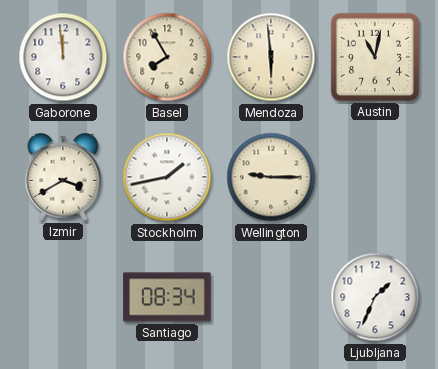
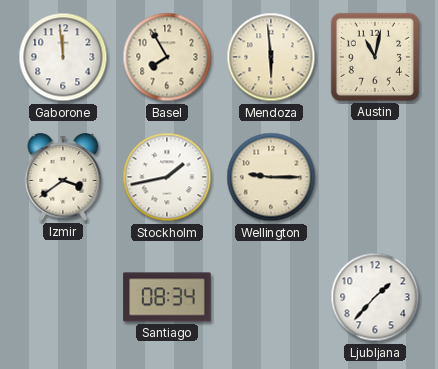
Izmir: 3:40 -> 3:39
Ljubljana: 1:34 -> 1:37
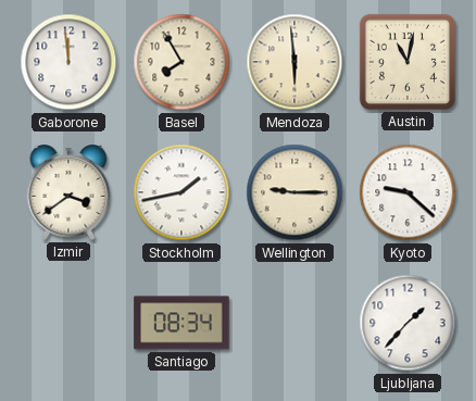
Kyoto: none -> 9:22
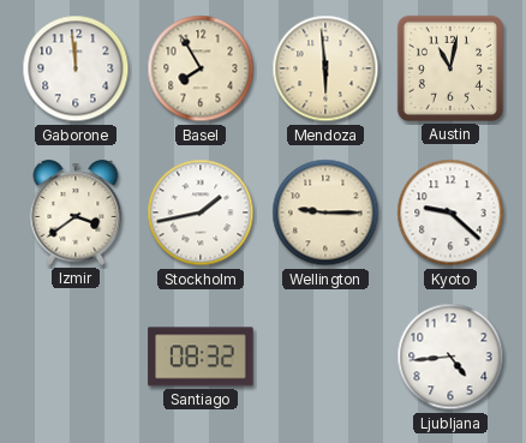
Santiago: 08:34 -> 08:32
Ljubljana: 1:37 -> 4:44
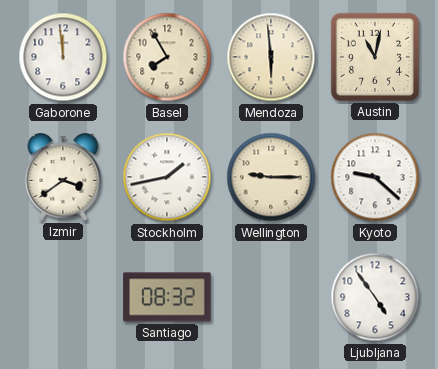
Ljubljana: 4:44 -> 4:54
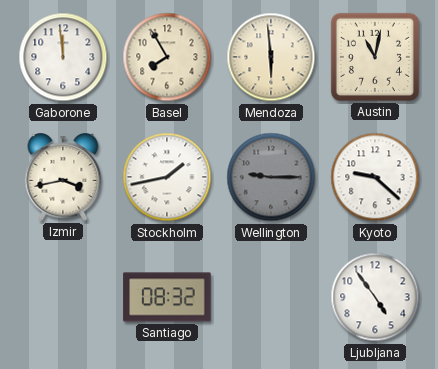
Izmir: 3:39 -> 3:43
Wellington dial: cream -> grey
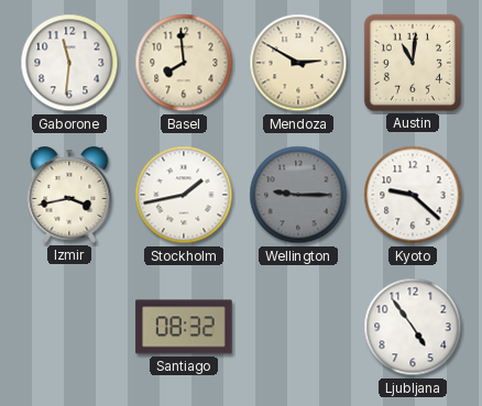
Gaborone: 11:59 -> 11:31
Basel: 7:55 -> 7:59
Mendoza: 5:59 -> 2:50
Austin: 11:02 -> 11:01
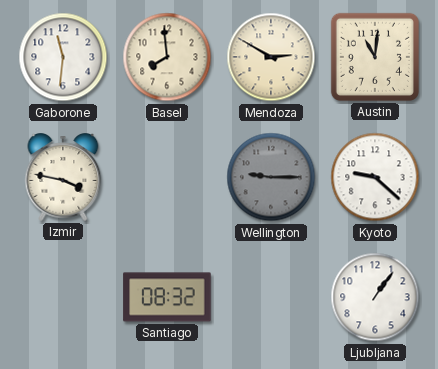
Izmir: 3:43 -> 3:47
Stockholm: 1:43 -> none
Ljubljana: 4:54 -> 1:06
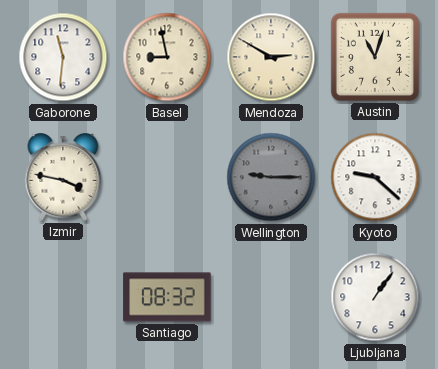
Basel: 7:59 -> 8:58
Austin: 11:01 -> 11:03
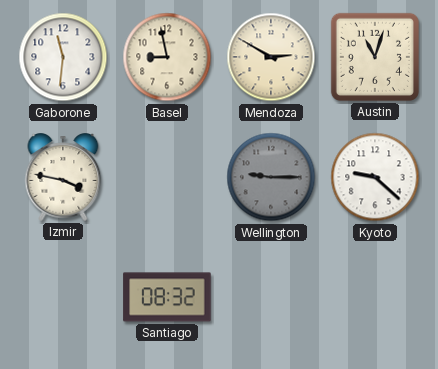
Ljubljana: 1:06 -> none
